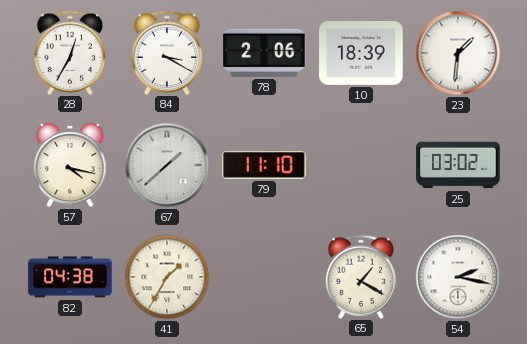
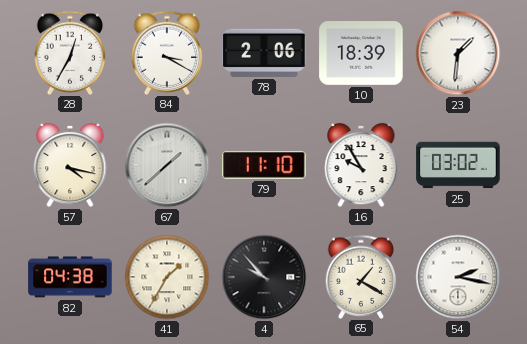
16: none -> 9:55
4: none -> 9:53
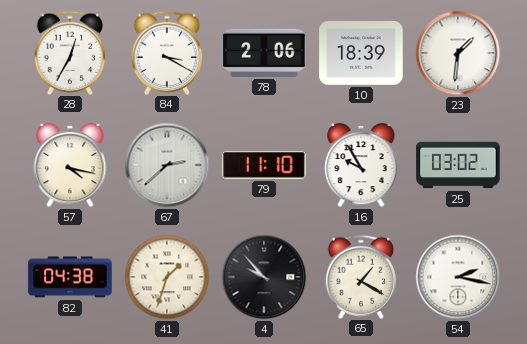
67: 1:38 -> 2:38
41: 1:35 -> 1:33
